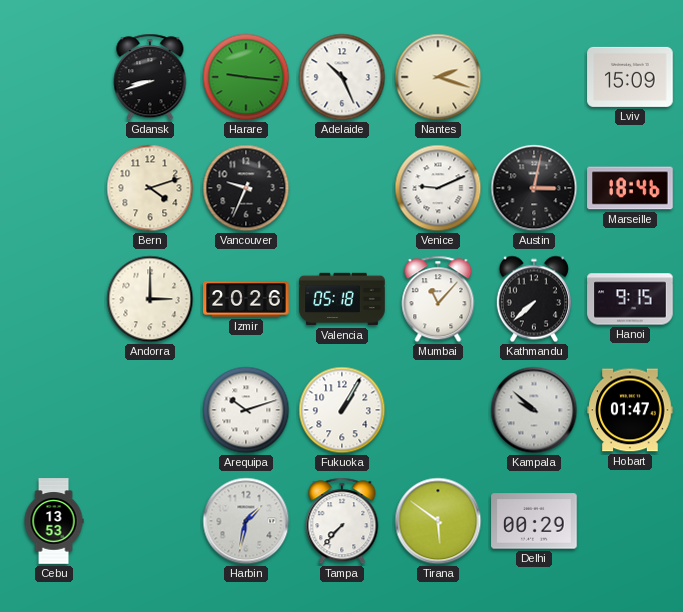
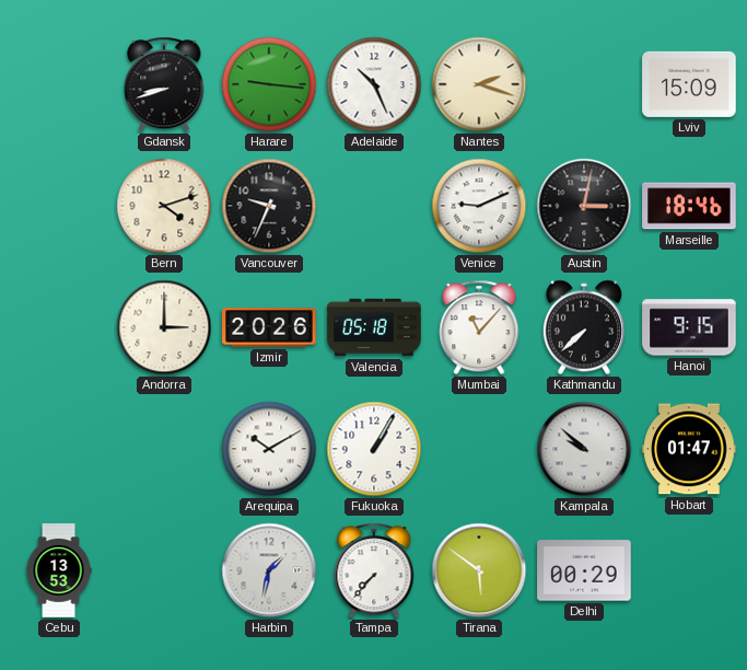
Arequipa: 10:12 -> 10:10
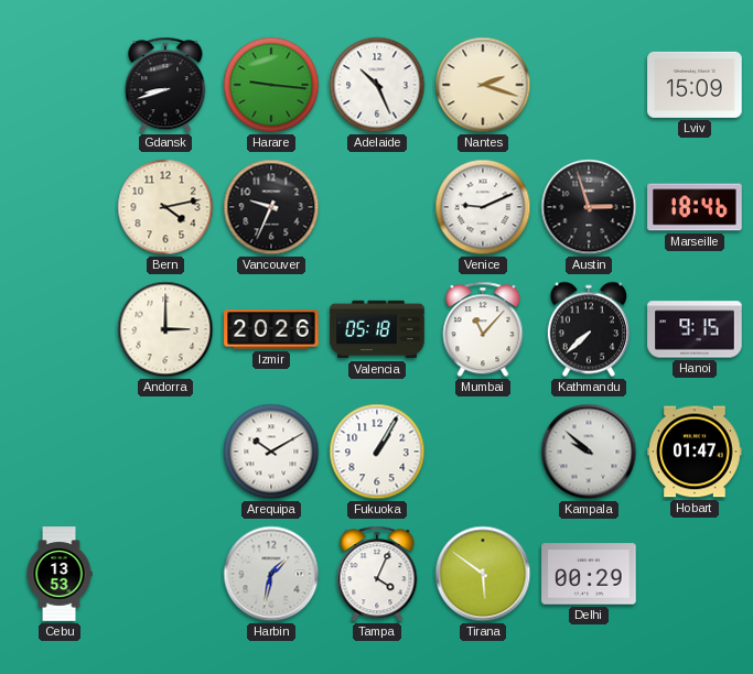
Bern: 4:12 -> 4:13
Austin: 3:02 -> 2:57
Tampa: 7:37 -> 4:04
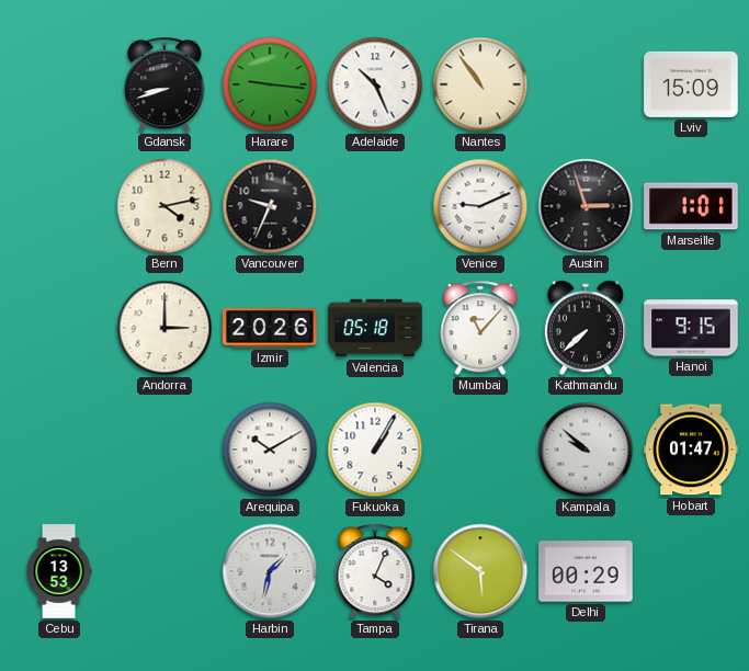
Nantes: 2:18 -> 10:54
Marseille: 18:46 -> 1:01
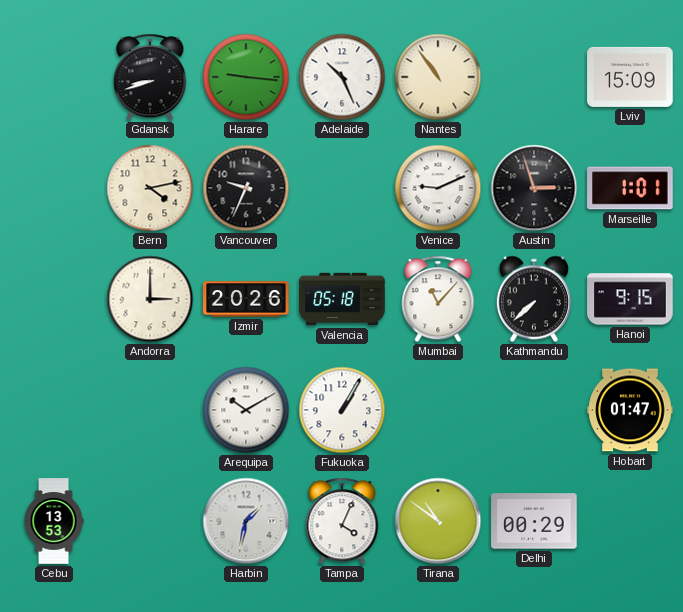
Kampala: 9:52 -> none
Tirana: 5:51 -> 10:51
